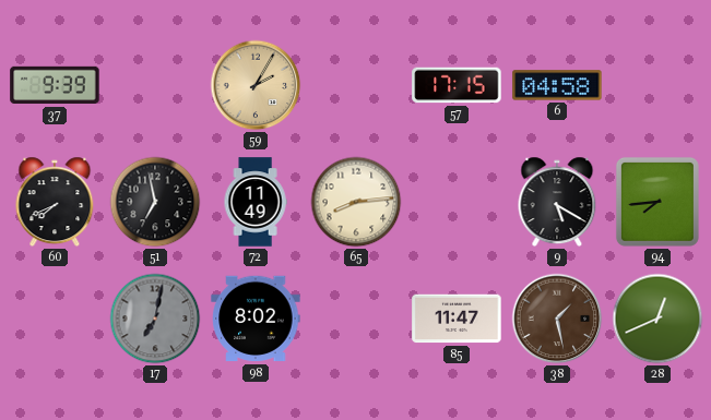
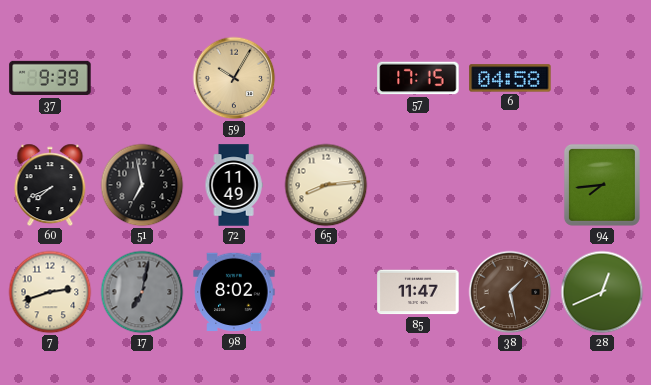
59: 2:05 -> 10:05
9: 5:20 -> none
7: none -> 2:42
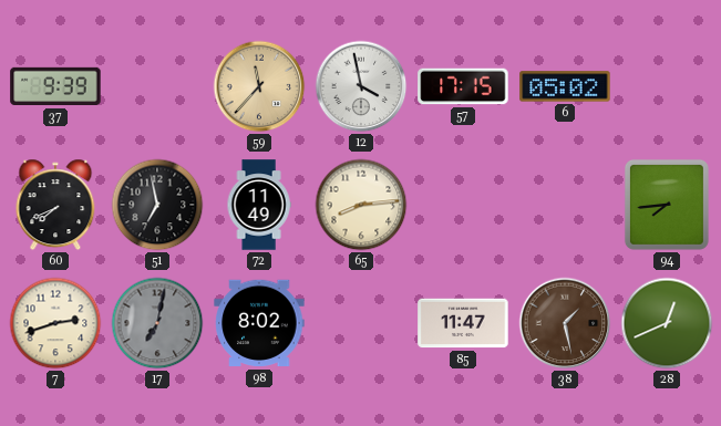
59: 10:05 -> 11:37
12: none -> 3:58
6: 04:58 -> 05:02
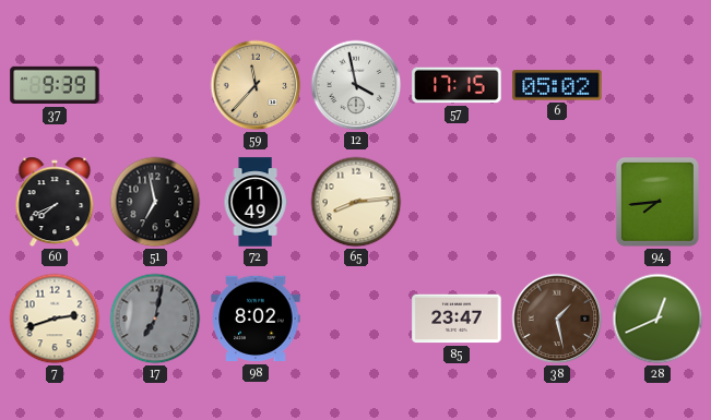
85: 11:47 -> 23:47
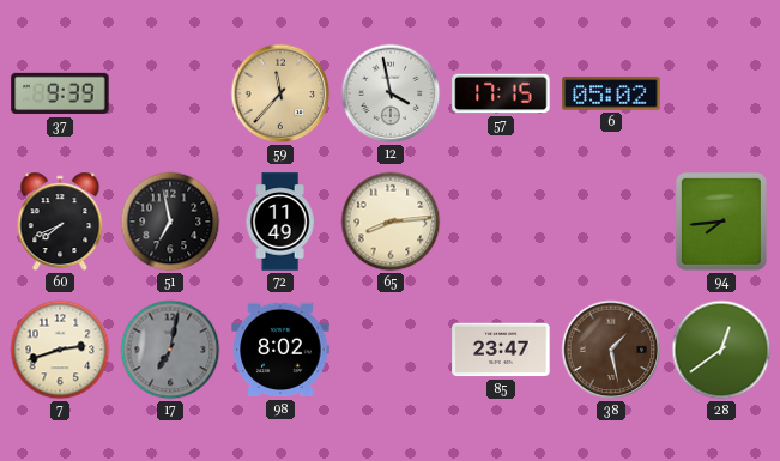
28: 12:41 -> 12:39
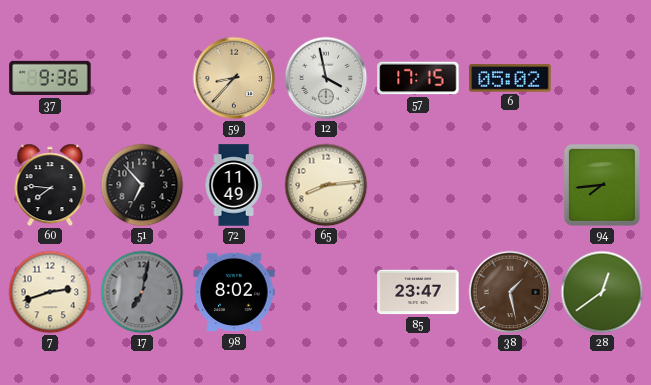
37: 9:39 -> 9:36
59: 11:37 -> 8:37
60: 7:41 -> 7:46
51: 6:58 -> 6:53
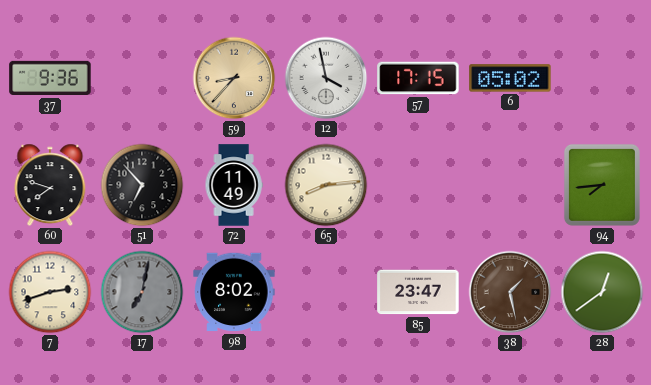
60: 7:46 -> 7:48
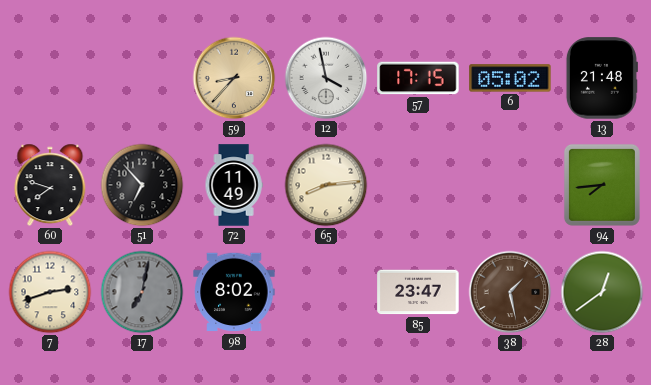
37: 9:36 -> none
13: none -> 21:48
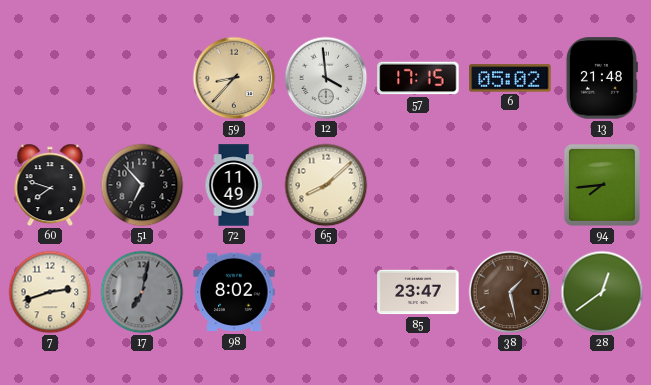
12: 3:58 -> 3:59
65: 8:14 -> 8:08
